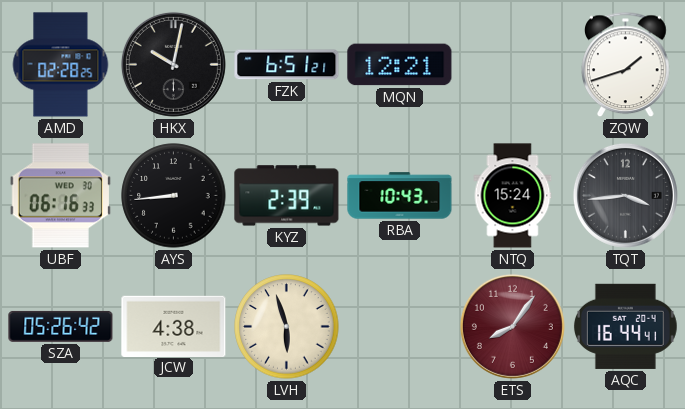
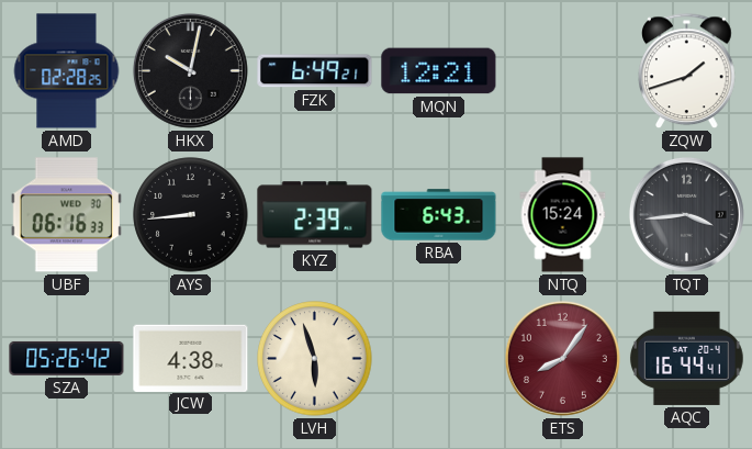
FZK: 6:51 -> 6:49
RBA: 10:43 -> 6:43
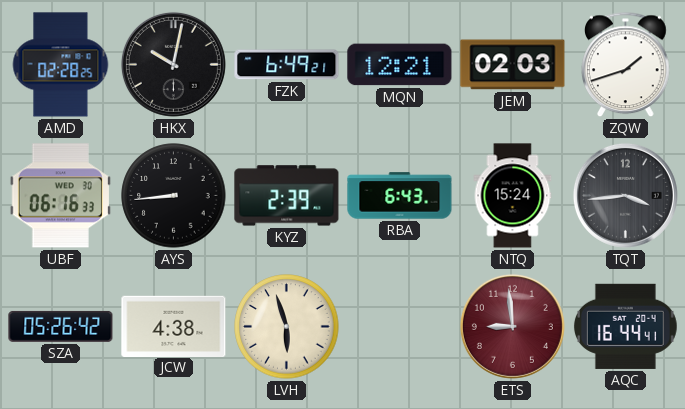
JEM: none -> 02:03
ETS: 8:06 -> 8:59
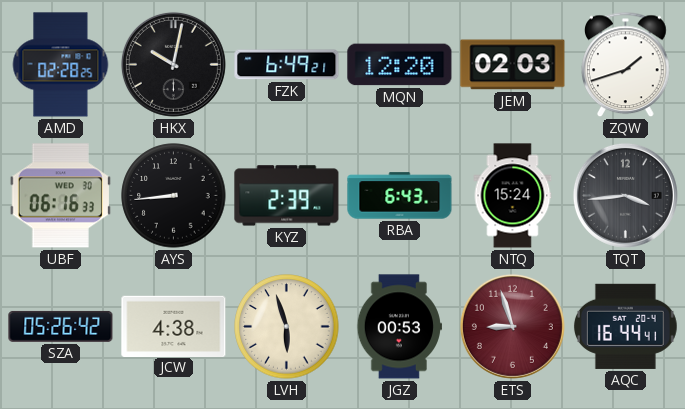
MQN: 12:21 -> 12:20
JGZ: none -> 00:53
ETS: 8:59 -> 8:57
